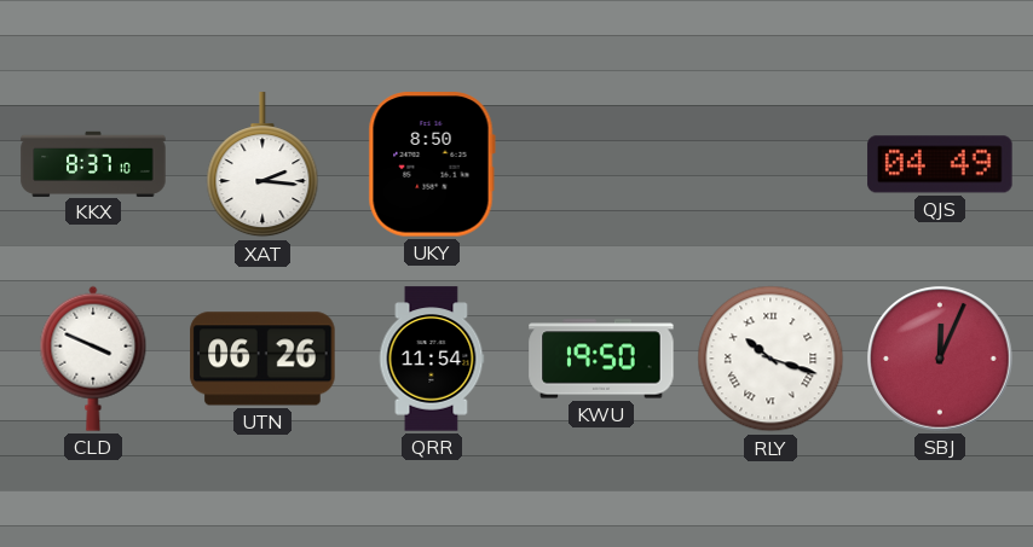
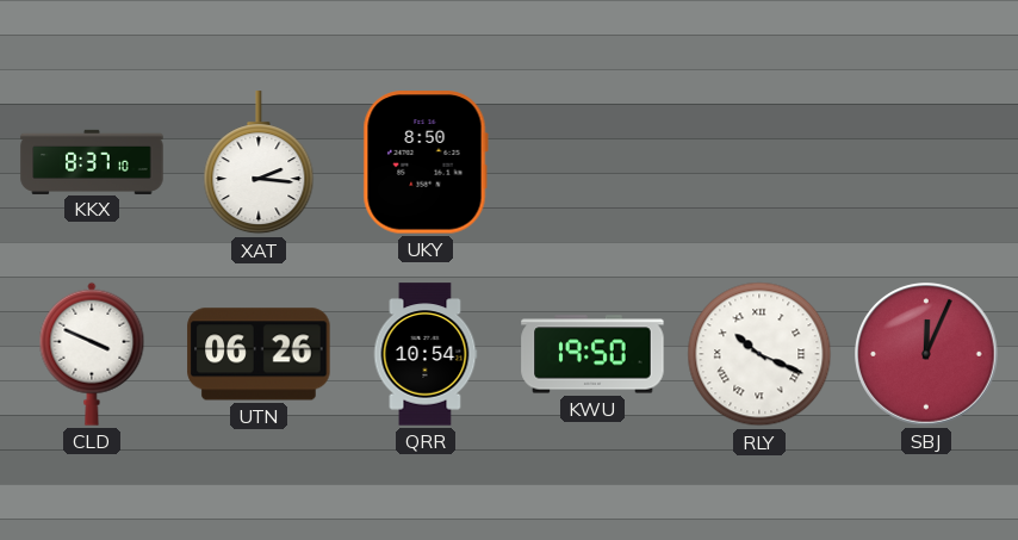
QJS: 04:49 -> none
QRR: 11:54 -> 10:54
RLY: 10:18 -> 10:19
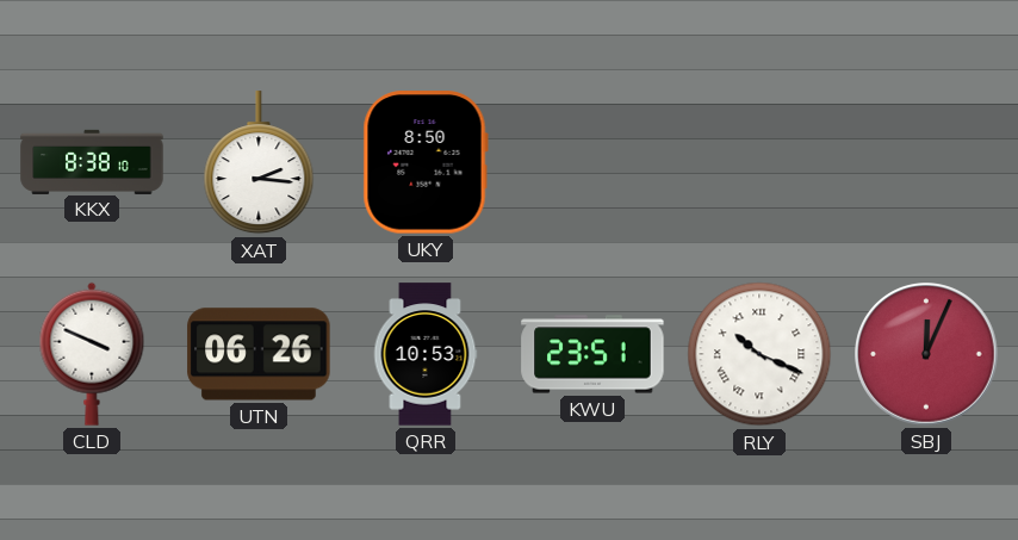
KKX: 8:37 -> 8:38
QRR: 10:54 -> 10:53
KWU: 19:50 -> 23:51
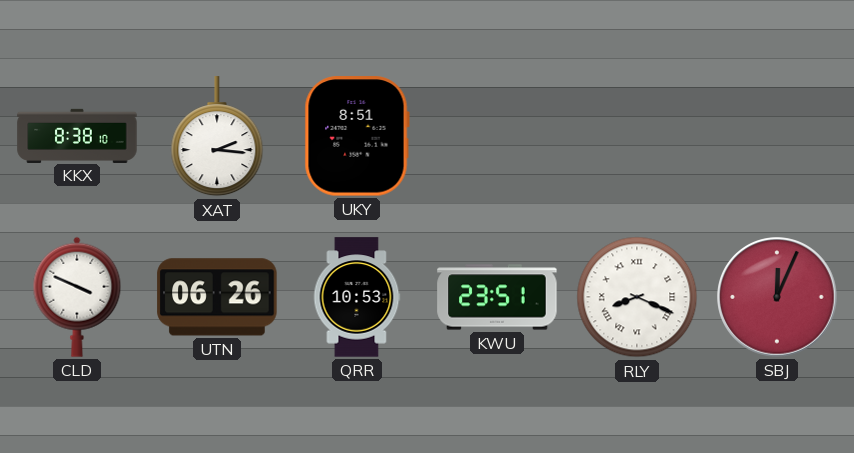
UKY: 8:50 -> 8:51
RLY: 10:19 -> 8:19
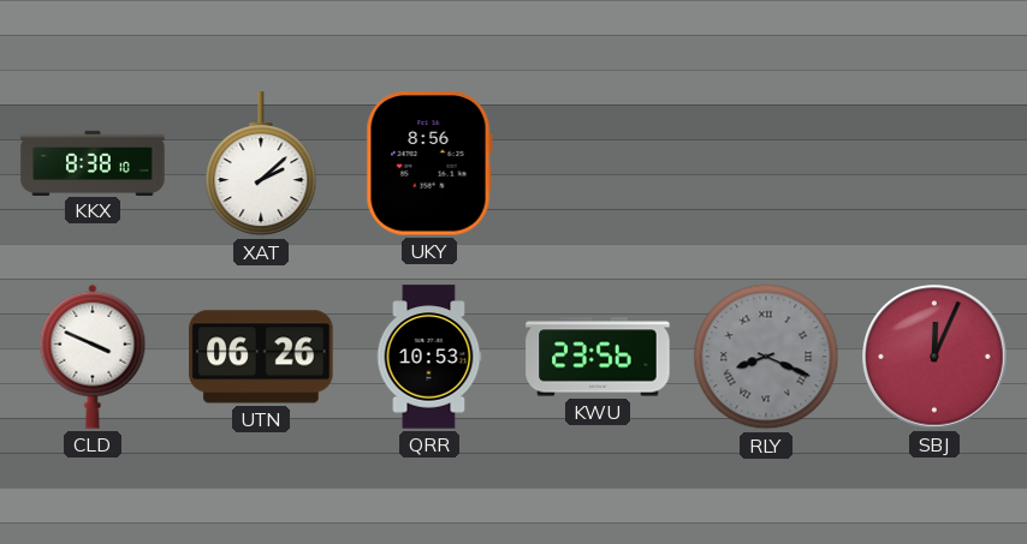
XAT: 2:16 -> 2:08
UKY: 8:51 -> 8:56
KWU: 23:51 -> 23:56
RLY dial: white -> grey
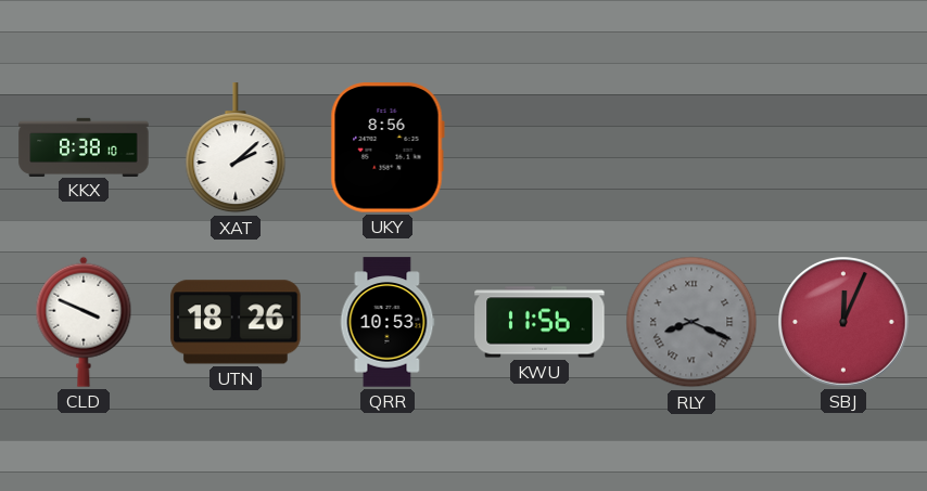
UTN: 06:26 -> 18:26
KWU: 23:56 -> 11:56
